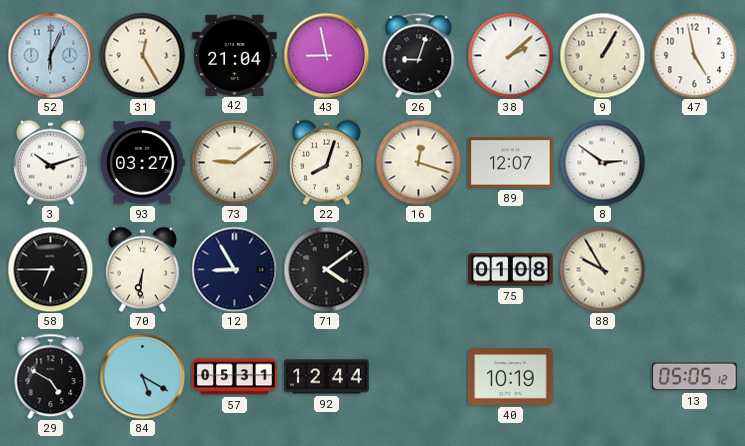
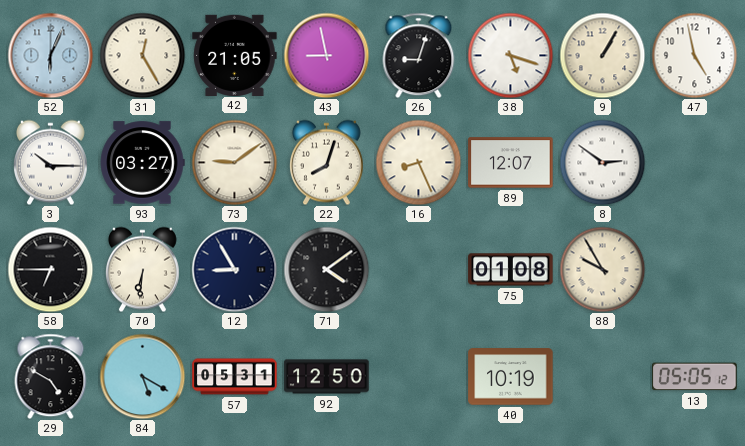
42: 21:04 -> 21:05
38: 2:08 -> 5:18
3: 10:12 -> 10:15
16: 12:18 -> 8:26
92: 12:44 -> 12:50
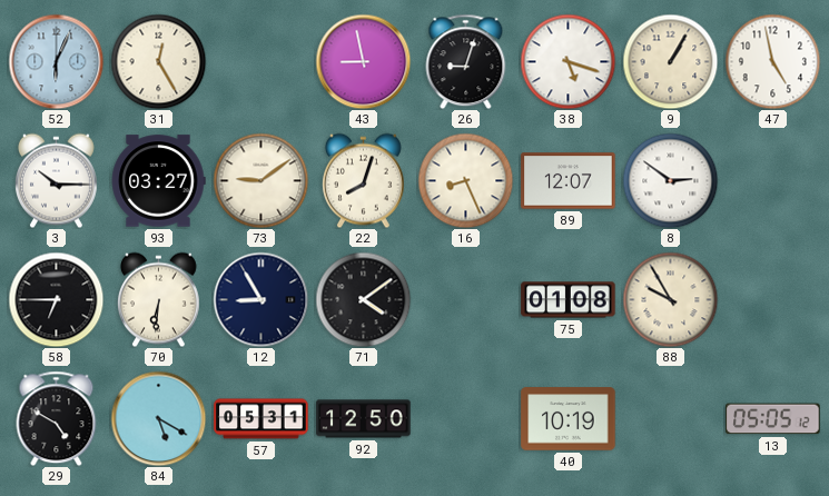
42: 21:05 -> none
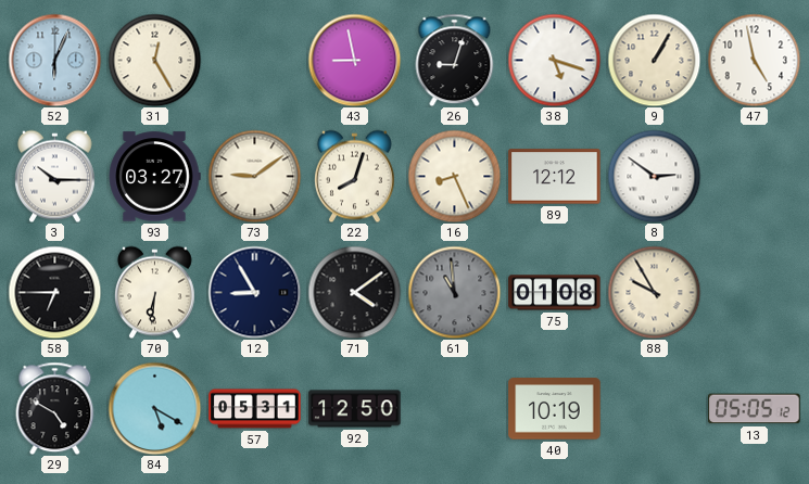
89: 12:07 -> 12:12
61: none -> 10:59
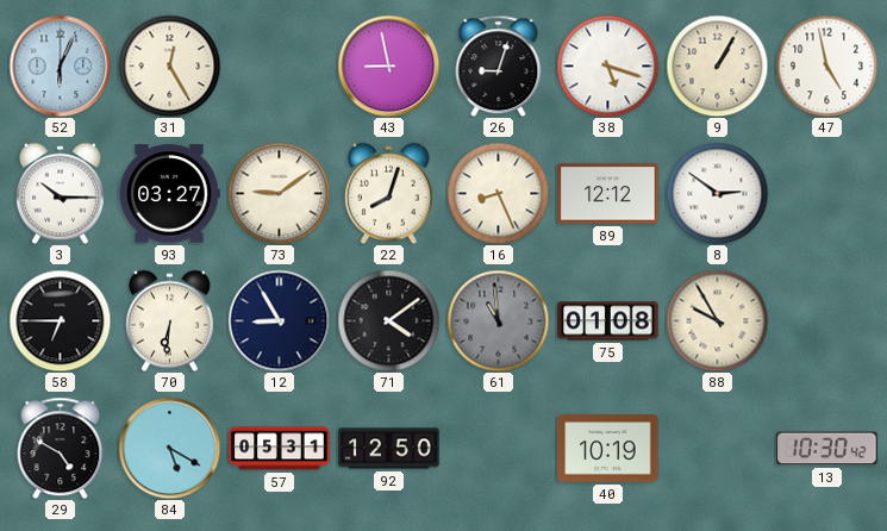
13: 05:05 -> 10:30
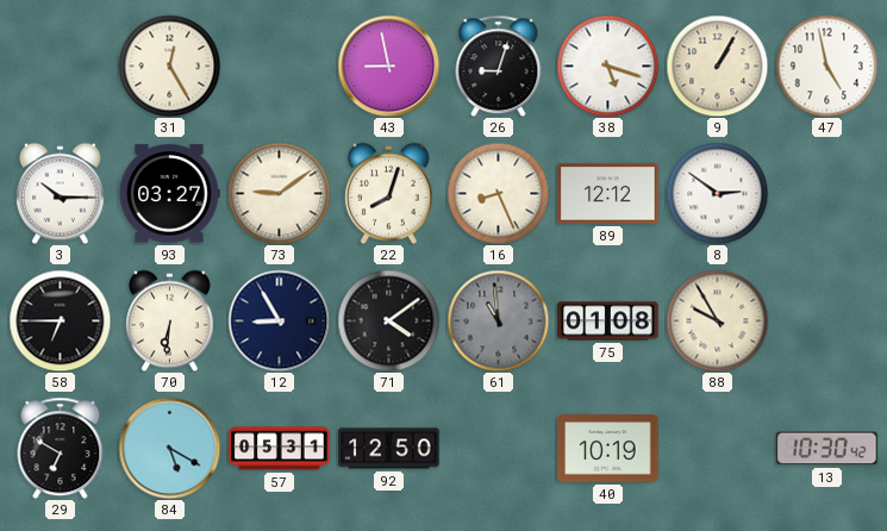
52: 6:04 -> none
29: 4:50 -> 6:50
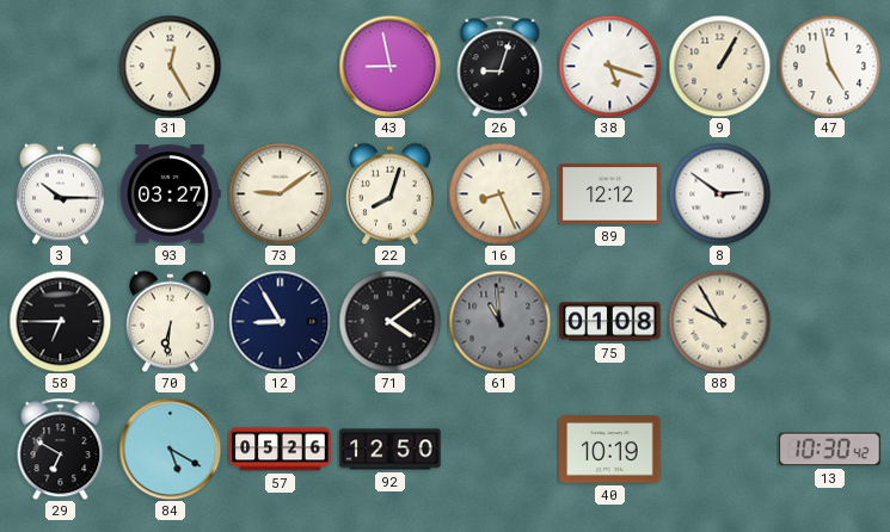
57: 05:31 -> 05:26
